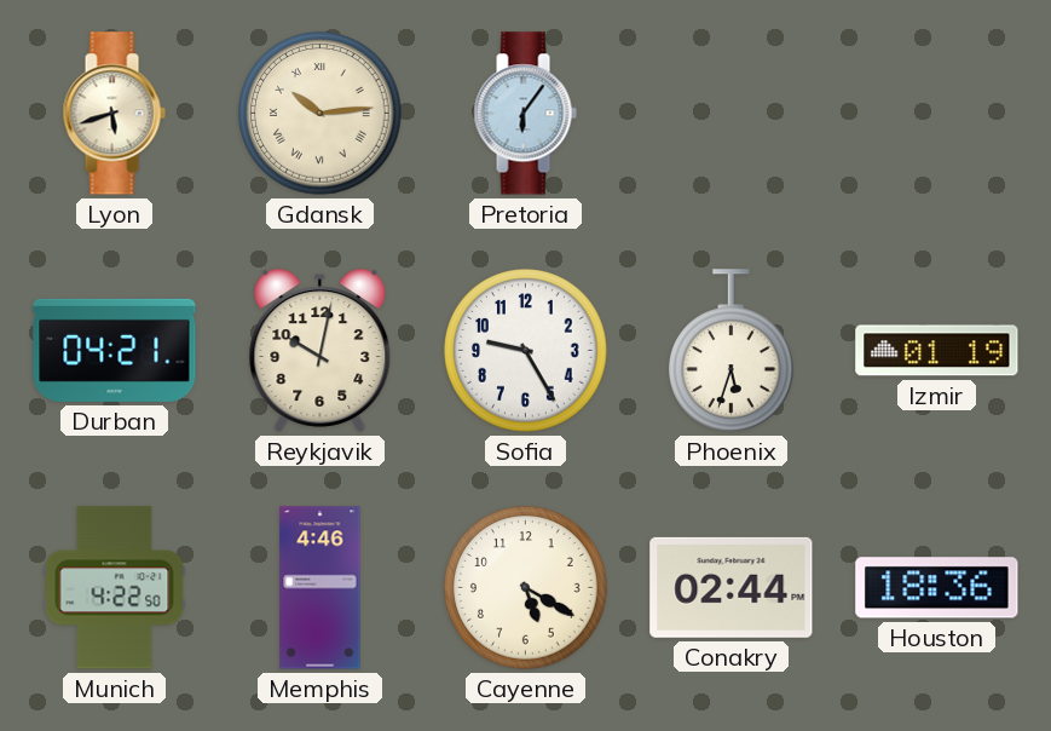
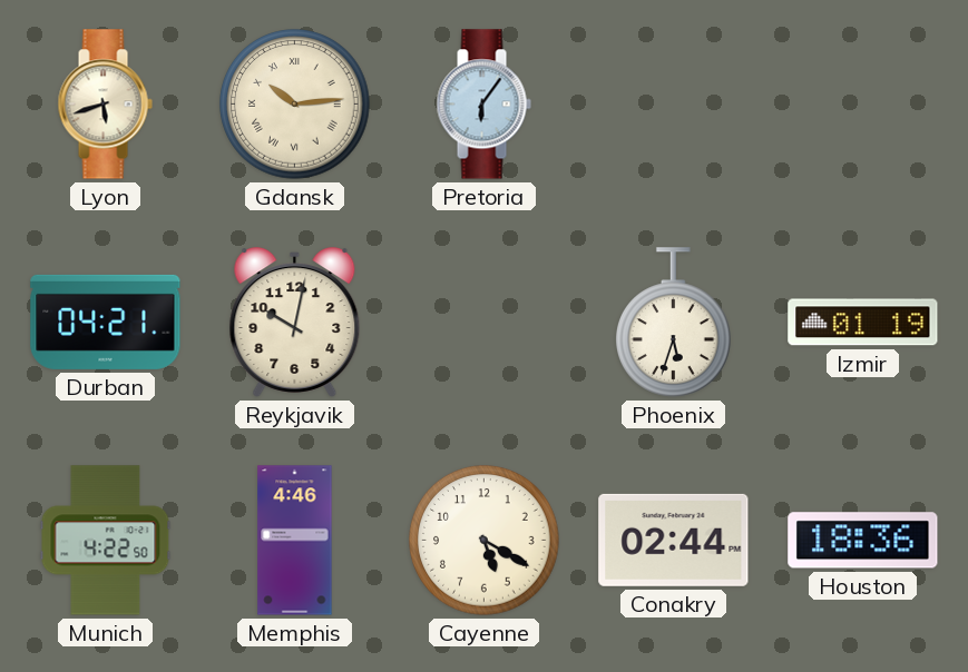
Sofia: 9:25 -> none
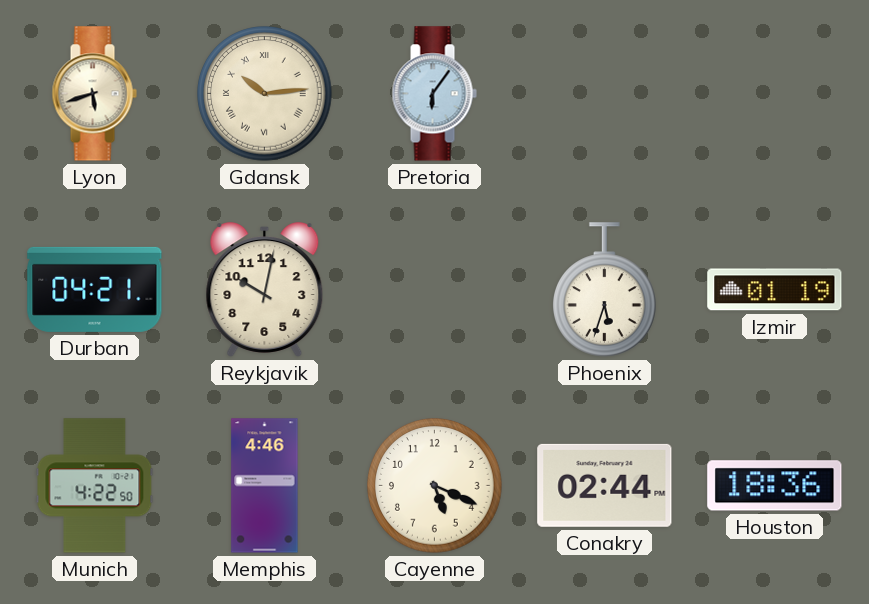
Cayenne: 5:20 -> 5:19
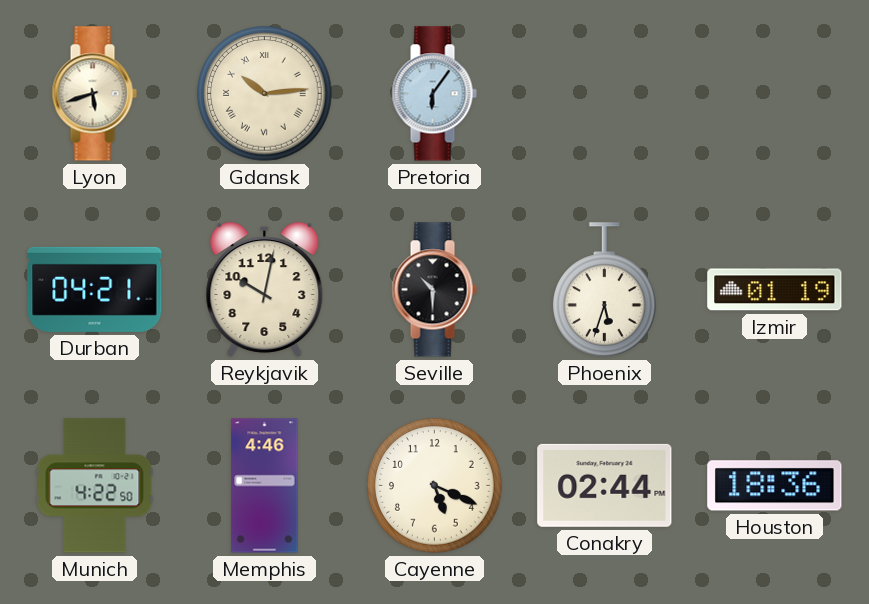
Seville: none -> 10:30
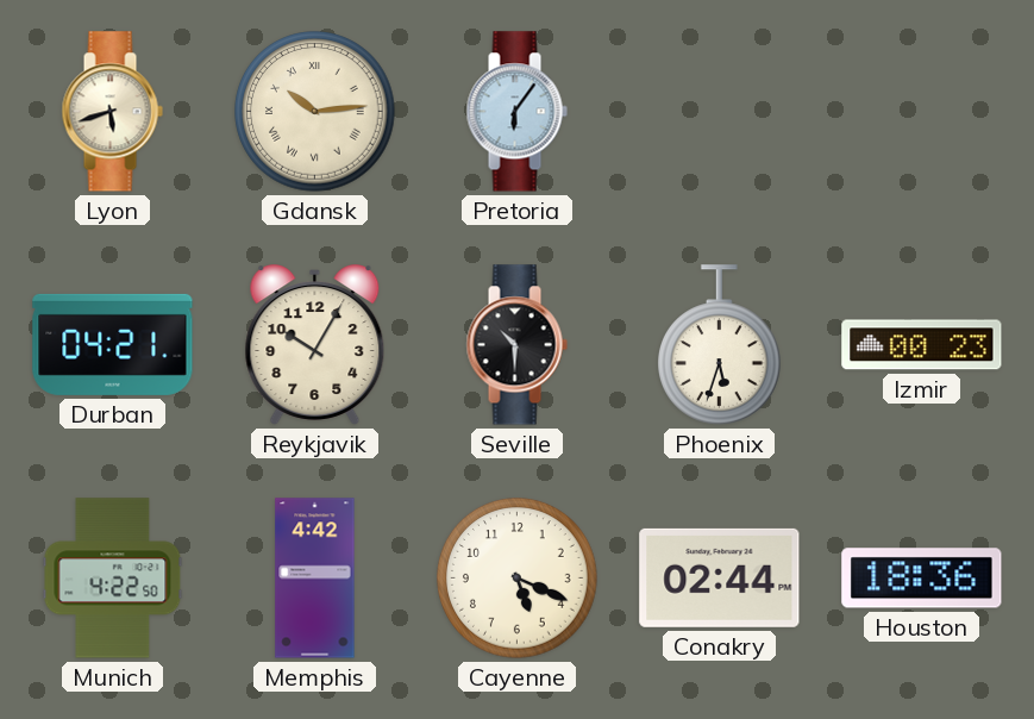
Reykjavik: 10:02 -> 10:05
Izmir: 01:19 -> 00:23
Memphis: 4:46 -> 4:42
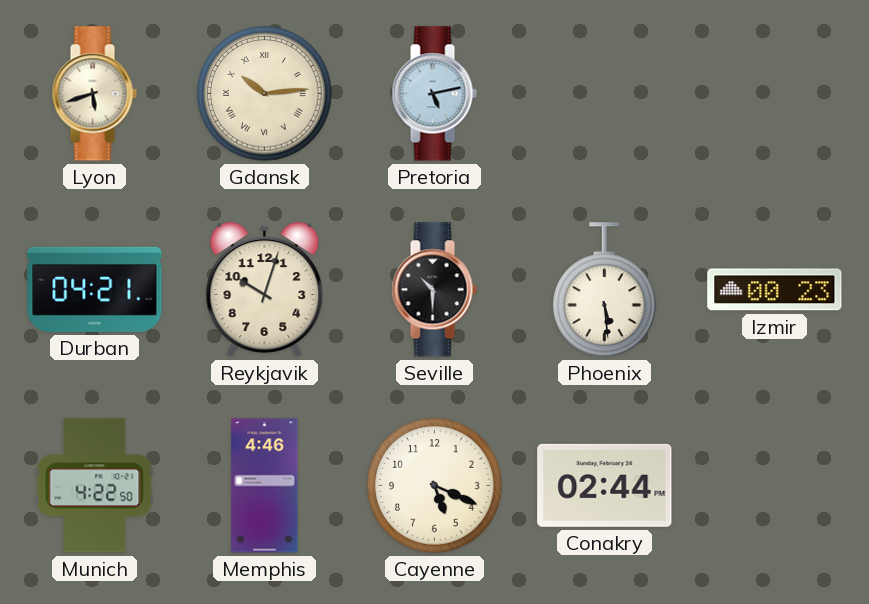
Pretoria: 6:06 -> 5:13
Reykjavik: 10:05 -> 10:03
Phoenix: 5:33 -> 5:29
Memphis: 4:42 -> 4:46
Houston: 18:36 -> none
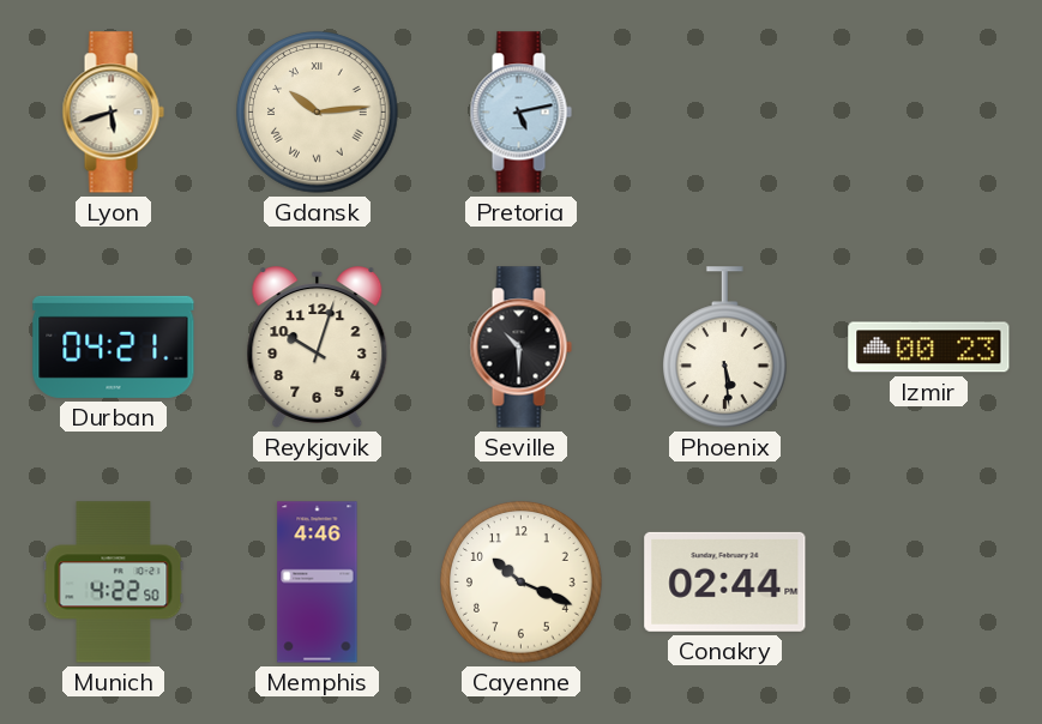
Cayenne: 5:19 -> 10:19
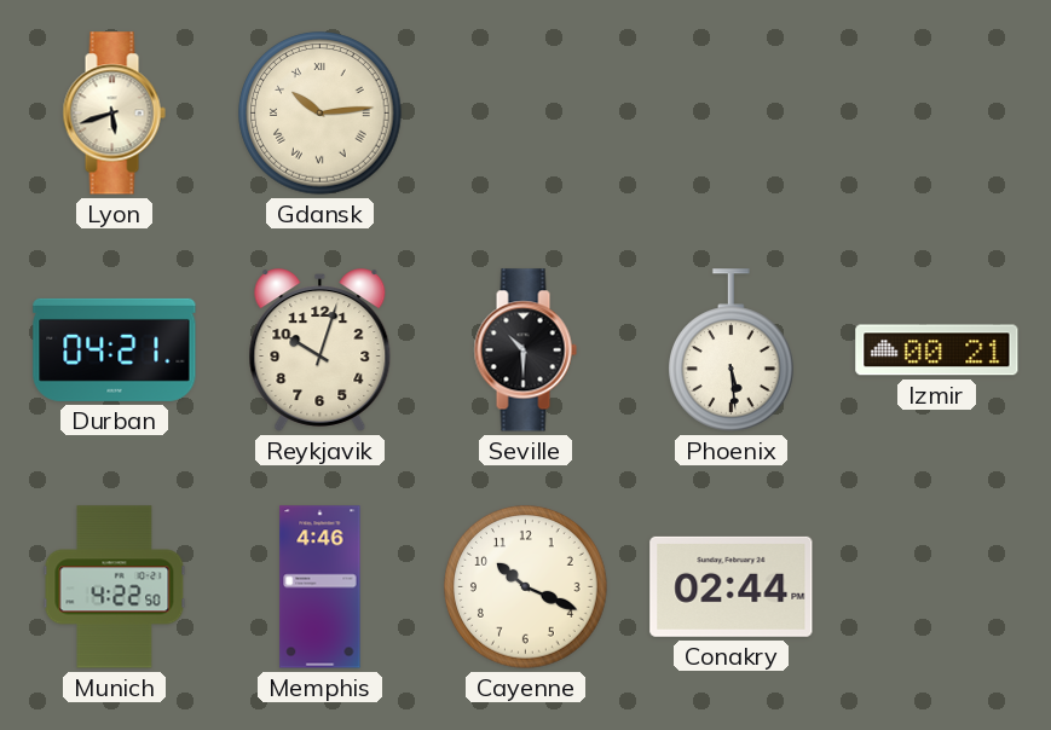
Pretoria: 5:13 -> none
Izmir: 00:23 -> 00:21
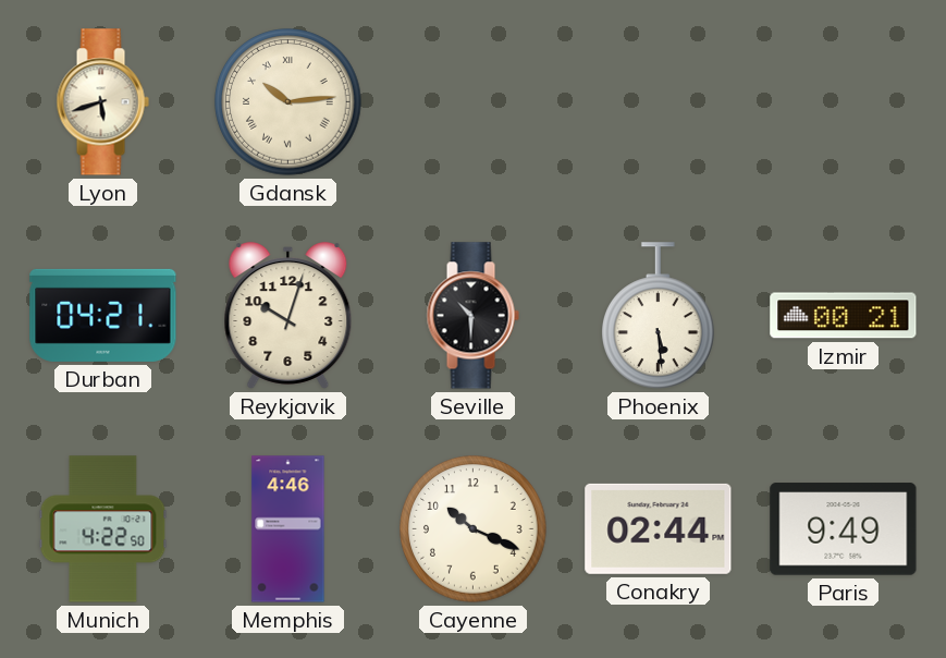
Paris: none -> 9:49
